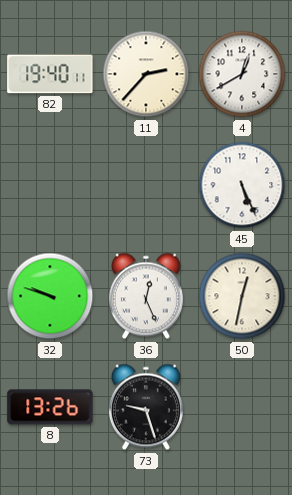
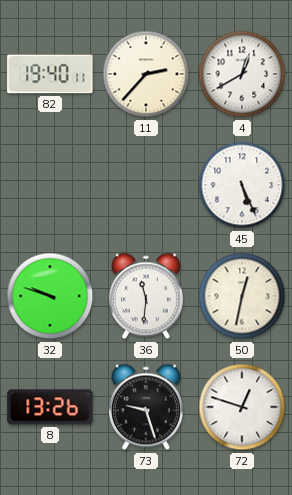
36: 12:26 -> 11:31
72: none -> 12:48
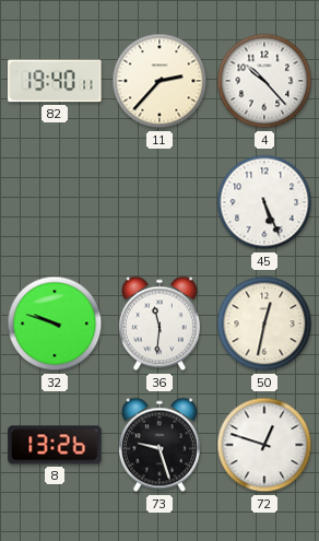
4: 12:40 -> 10:23
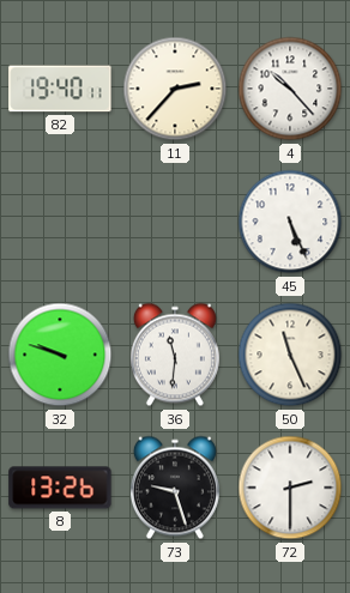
50: 12:32 -> 11:26
72: 12:48 -> 2:30
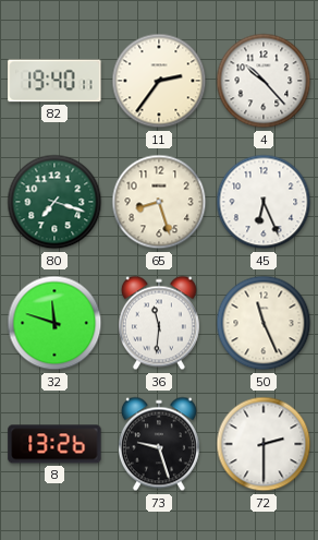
11: 2:37 -> 2:36
80: none -> 7:18
65: none -> 8:27
45: 5:26 -> 6:26
32: 9:48 -> 11:48
